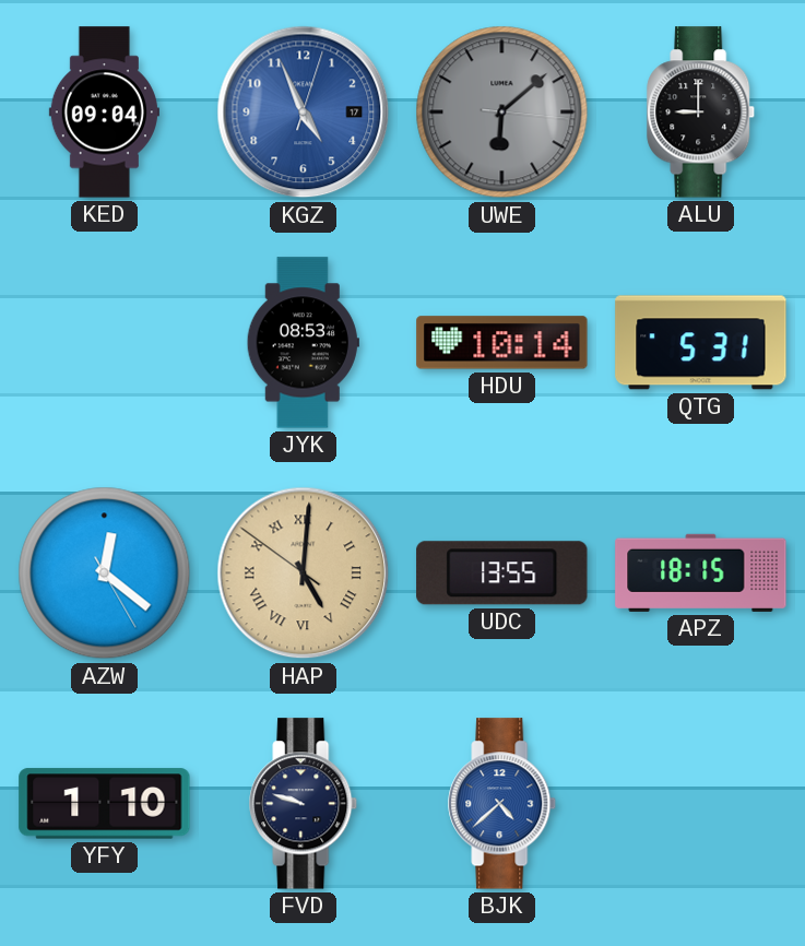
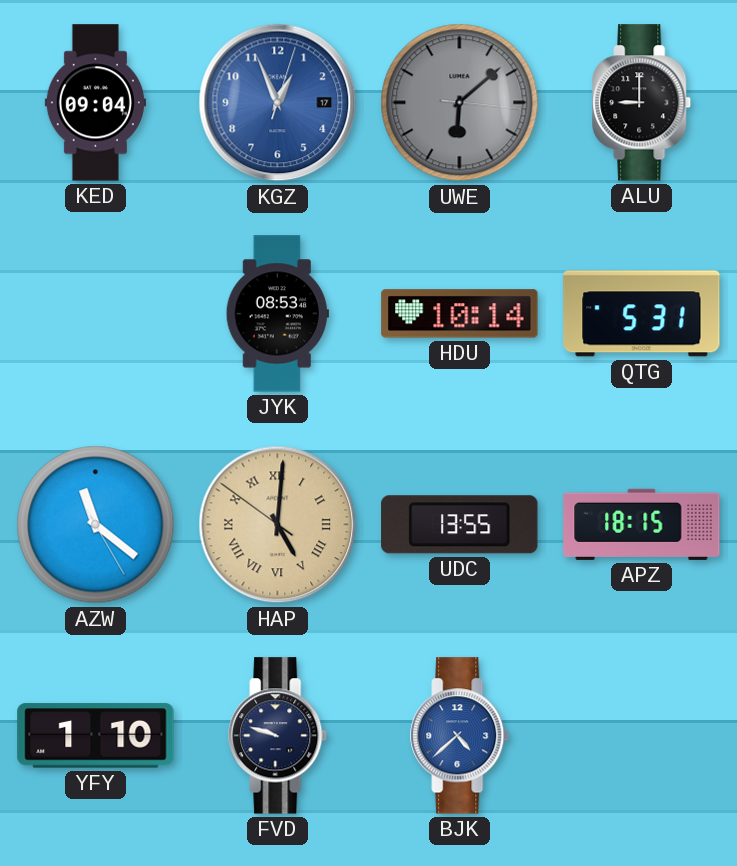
KGZ: 4:56 -> 12:56
AZW: 12:21 -> 11:21
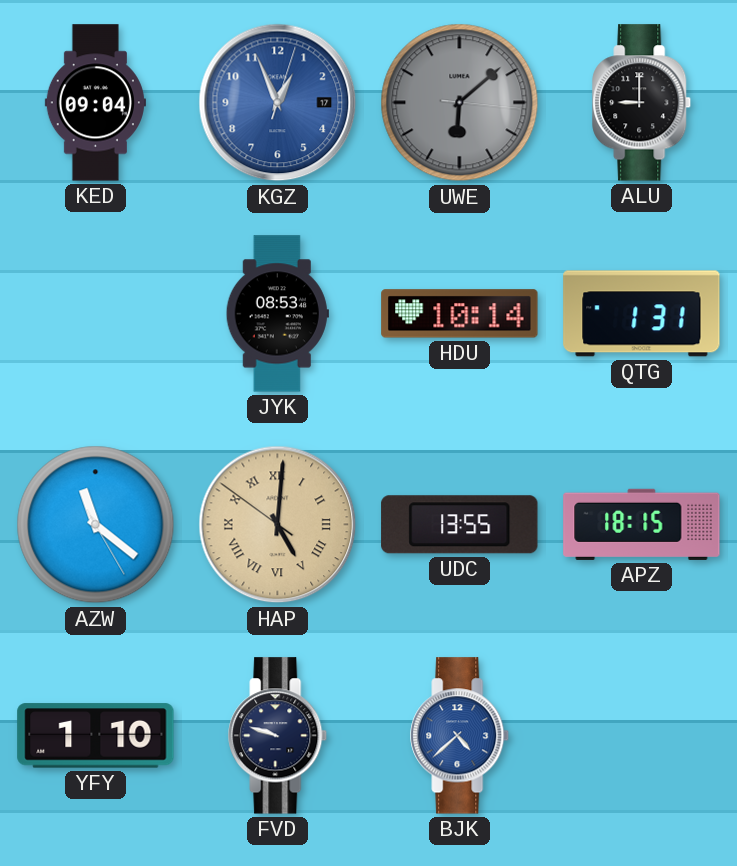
QTG: 5:31 -> 1:31
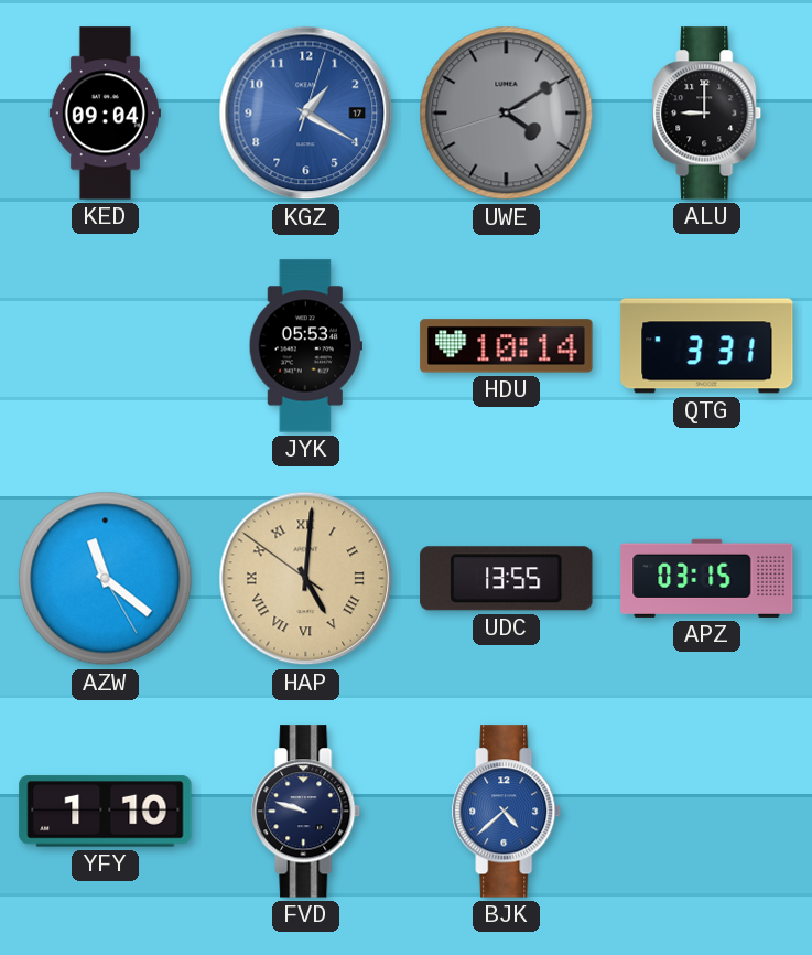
KGZ: 12:56 -> 1:20
UWE: 6:08 -> 4:09
JYK: 08:53 -> 05:53
QTG: 1:31 -> 3:31
APZ: 18:15 -> 03:15
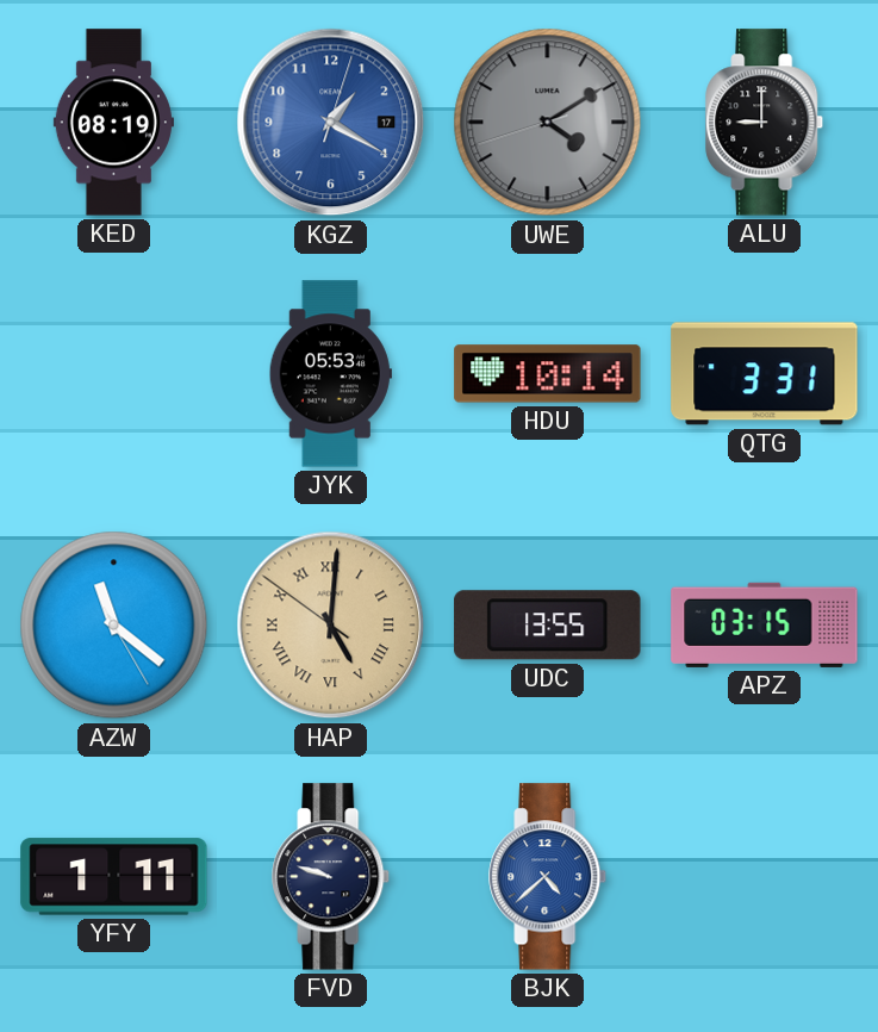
KED: 09:04 -> 08:19
YFY: 1:10 -> 1:11
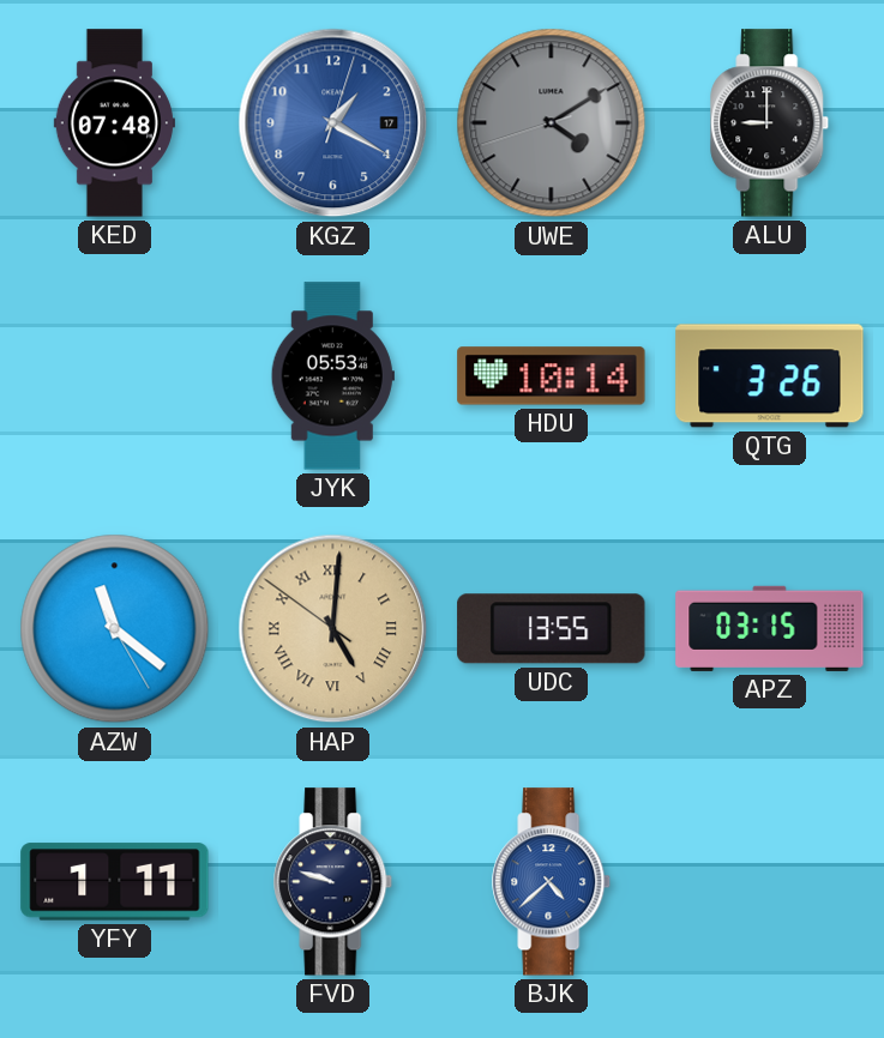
KED: 08:19 -> 07:48
QTG: 3:31 -> 3:26
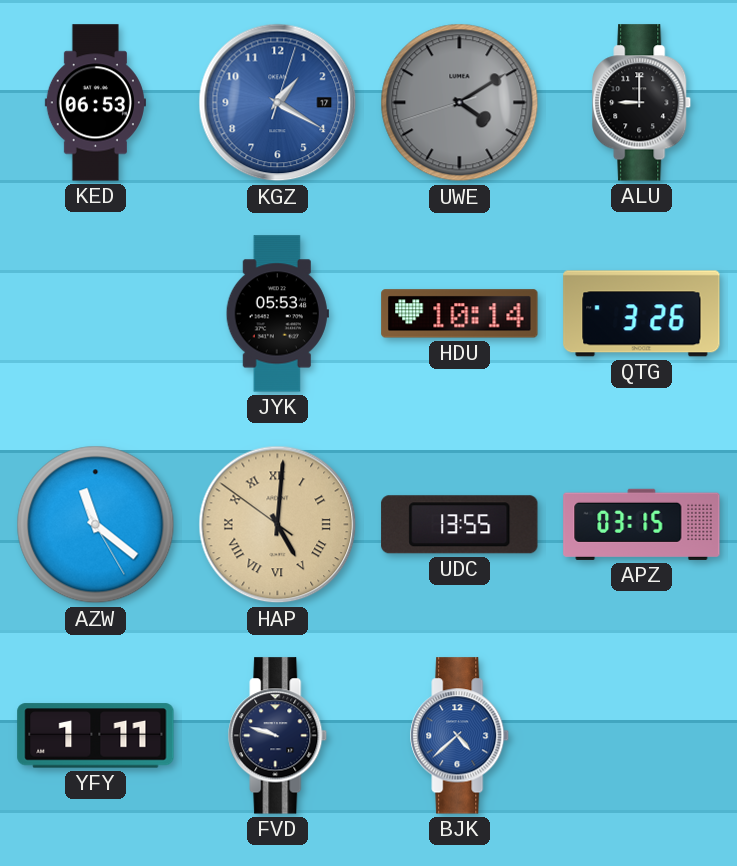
KED: 07:48 -> 06:53
